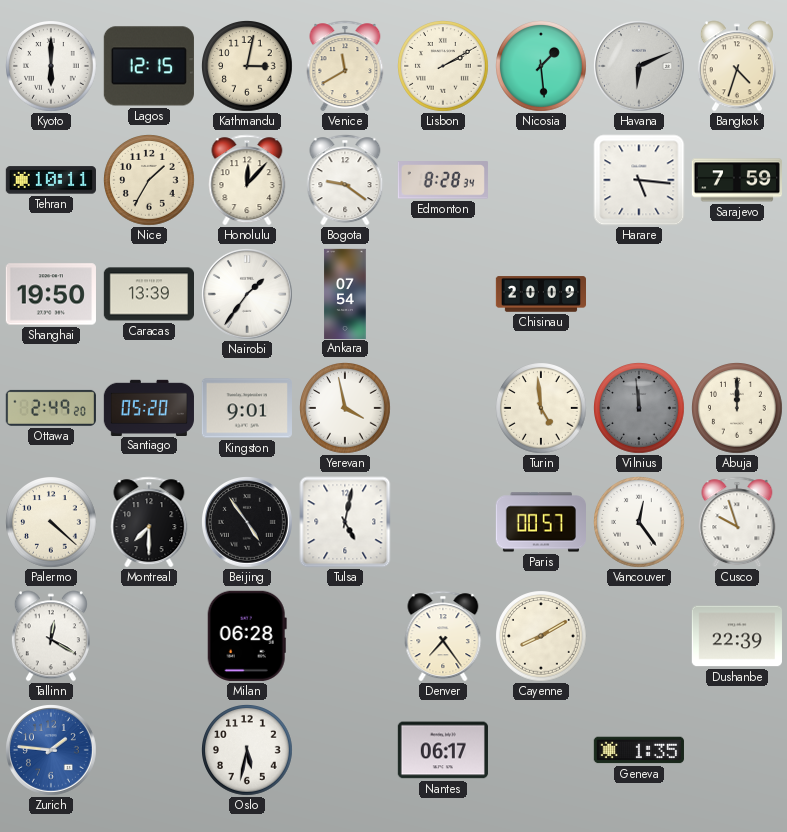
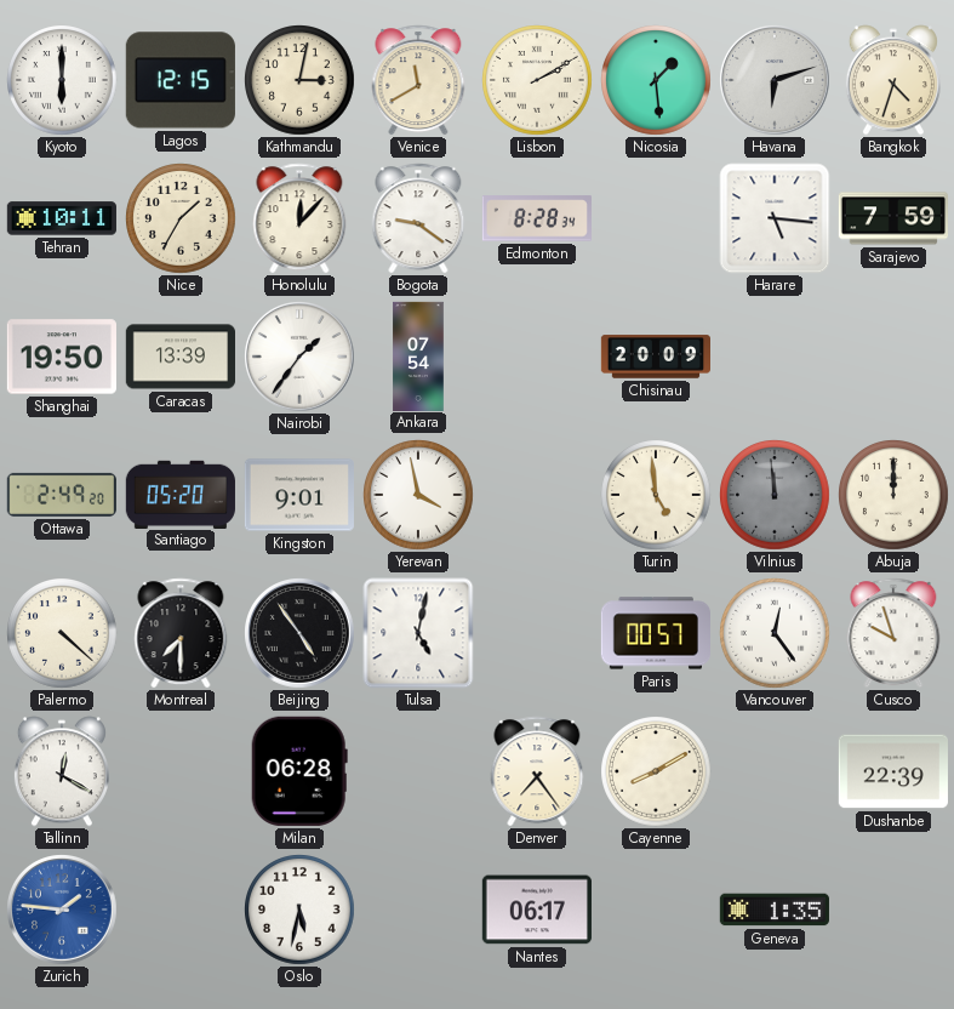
Havana: 6:11 -> 6:12
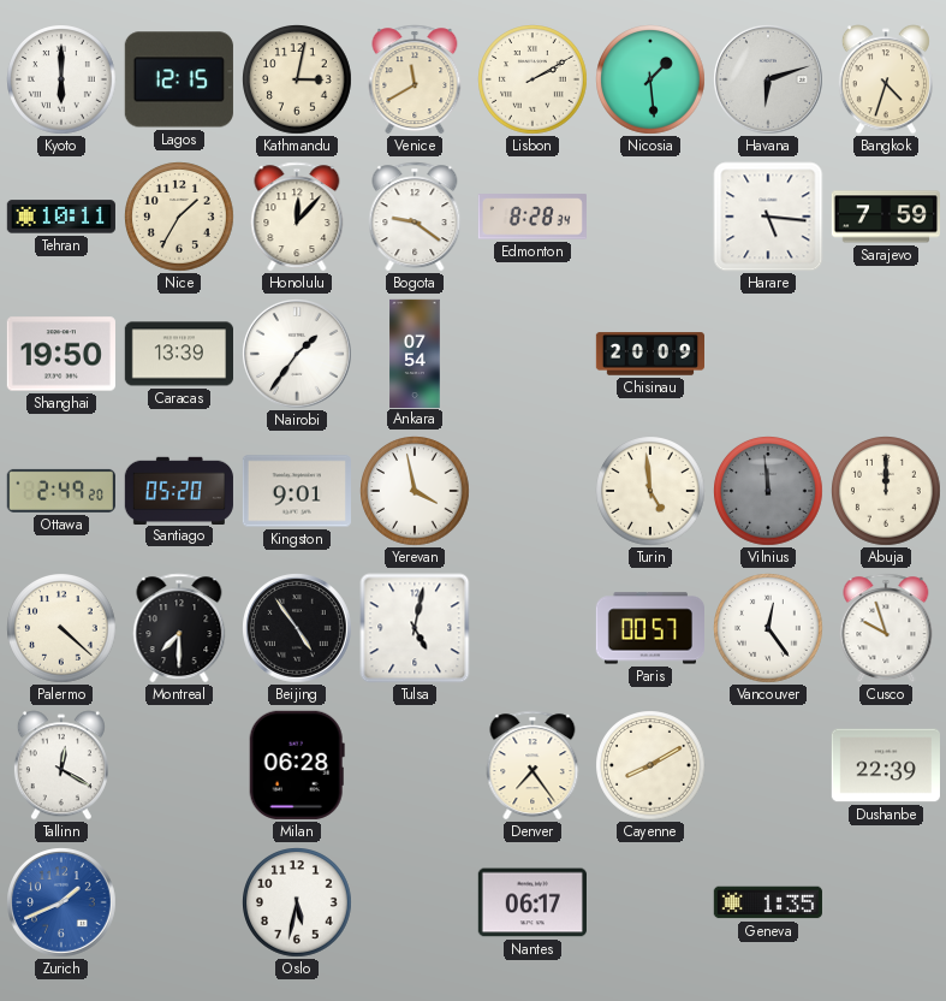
Zurich: 1:46 -> 1:41
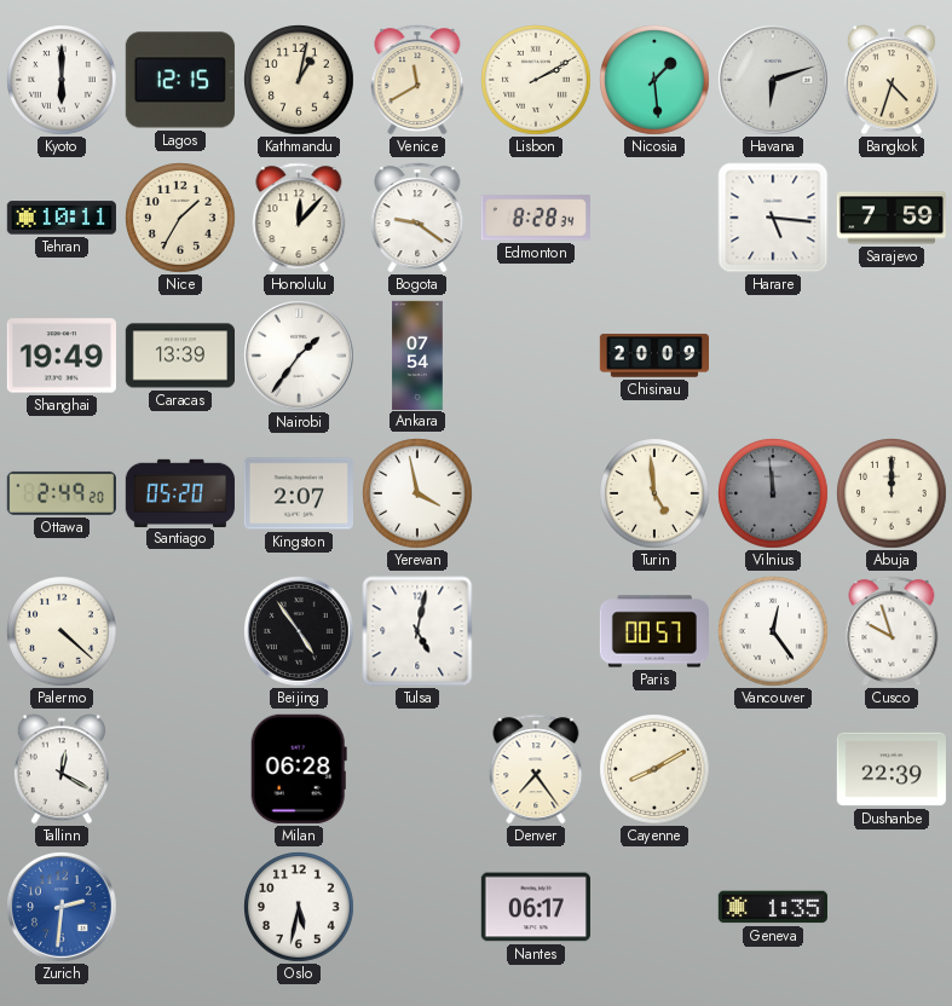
Kathmandu: 3:02 -> 1:02
Shanghai: 19:50 -> 19:49
Kingston: 9:01 -> 2:07
Montreal: 7:30 -> none
Zurich: 1:41 -> 2:31
